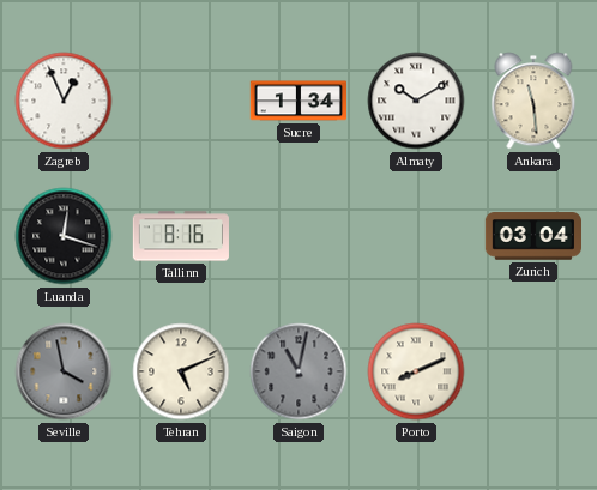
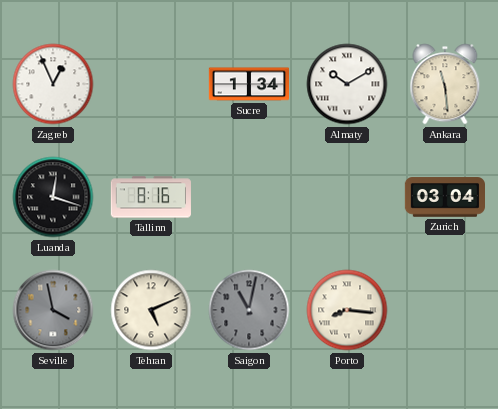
Porto: 8:11 -> 8:16
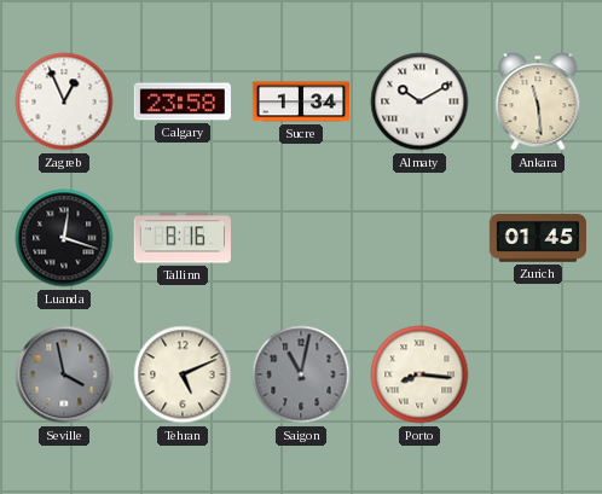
Calgary: none -> 23:58
Zurich: 03:04 -> 01:45
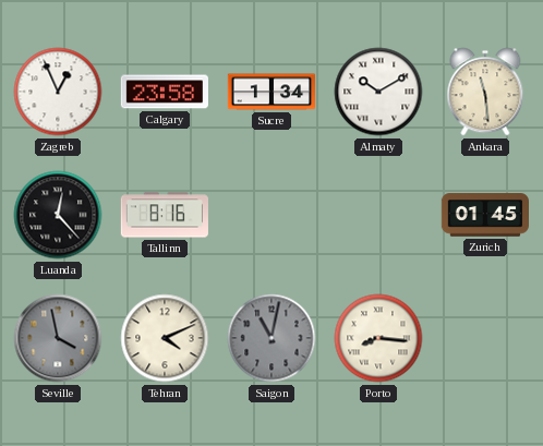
Luanda: 12:18 -> 12:23
Tehran: 5:11 -> 4:11
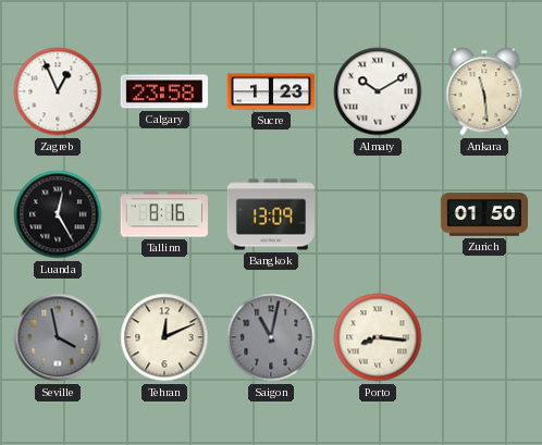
Sucre: 1:34 -> 1:23
Luanda: 12:23 -> 12:25
Bangkok: none -> 13:09
Zurich: 01:45 -> 01:50
Tehran: 4:11 -> 12:11
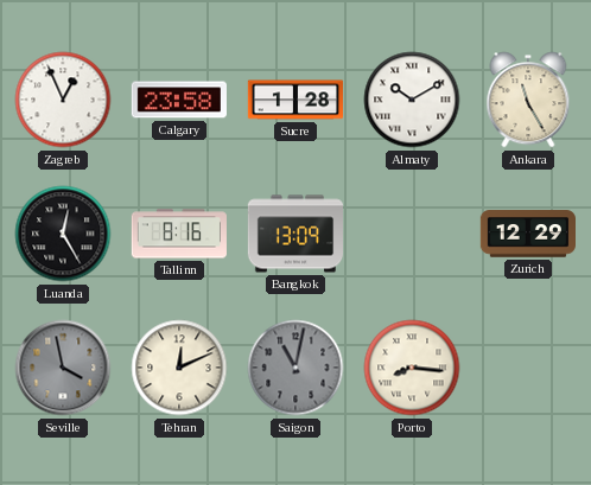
Sucre: 1:23 -> 1:28
Ankara: 11:29 -> 11:25
Zurich: 01:50 -> 12:29
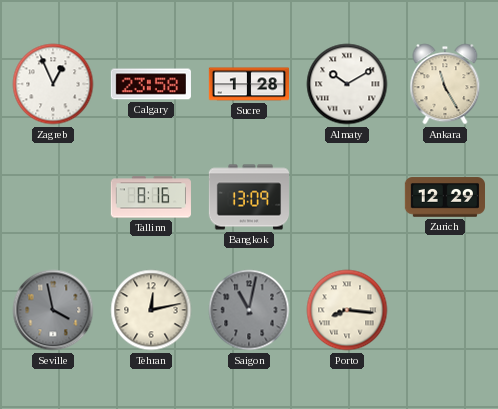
Luanda: 12:25 -> none
Tehran: 12:11 -> 12:13
